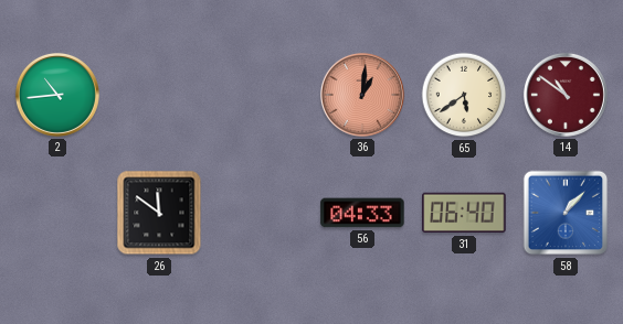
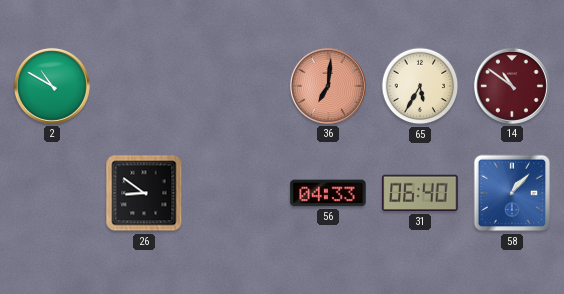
2: 10:44 -> 10:50
36: 1:01 -> 7:01
65: 5:39 -> 5:35
26: 11:51 -> 8:51
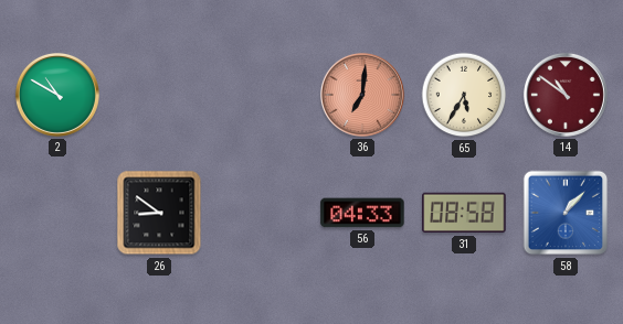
31: 06:40 -> 08:58
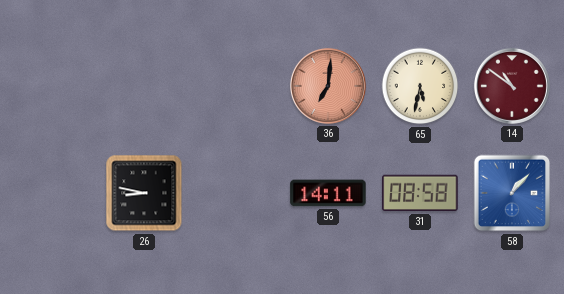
2: 10:50 -> none
65: 5:35 -> 5:32
26: 8:51 -> 8:47
56: 04:33 -> 14:11
